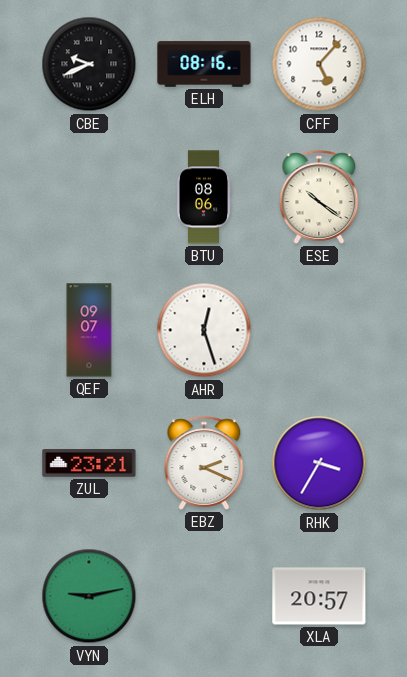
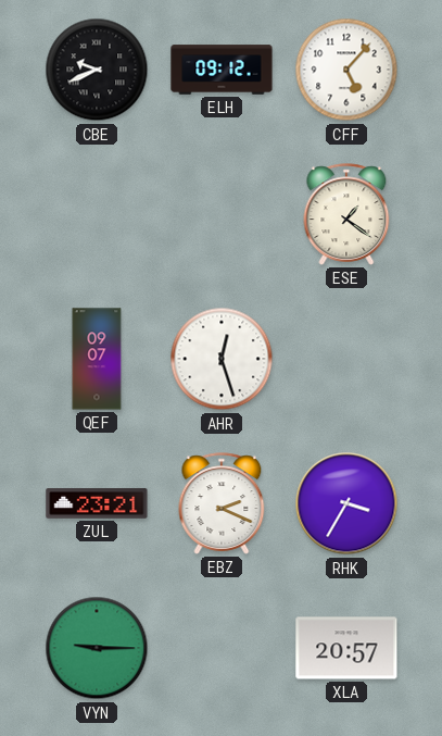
ELH: 08:16 -> 09:12
BTU: 08:06 -> none
ESE: 10:21 -> 1:21
VYN: 9:13 -> 9:15
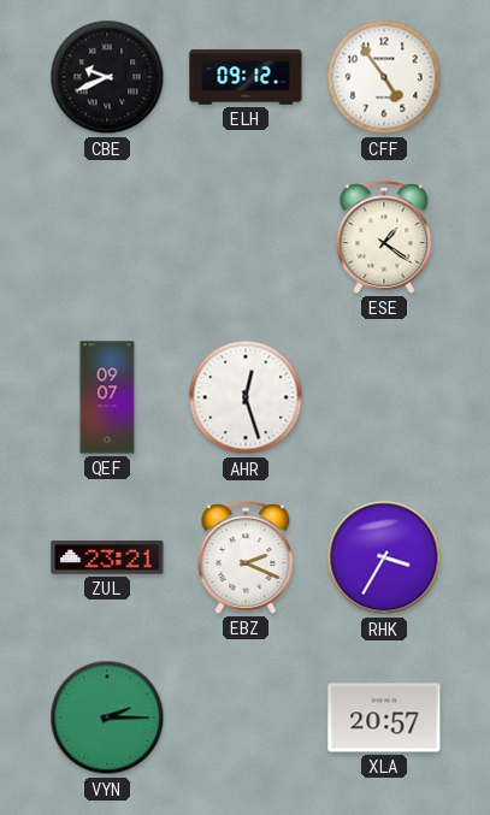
CFF: 5:07 -> 4:54
VYN: 9:15 -> 2:15
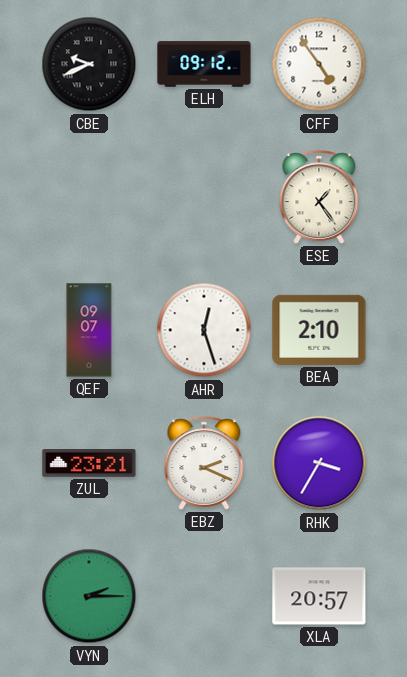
ESE: 1:21 -> 1:24
BEA: none -> 2:10
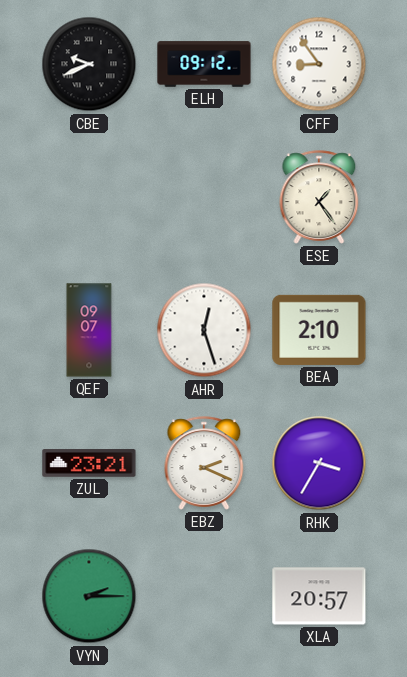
CFF: 4:54 -> 8:54
